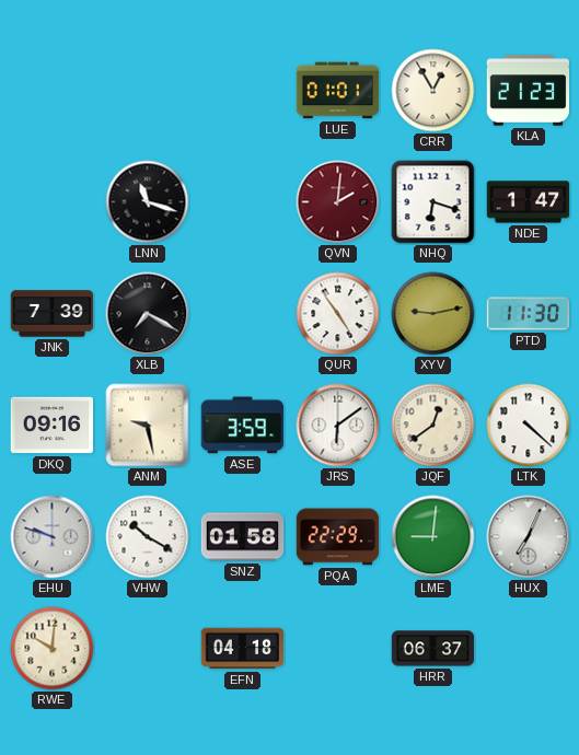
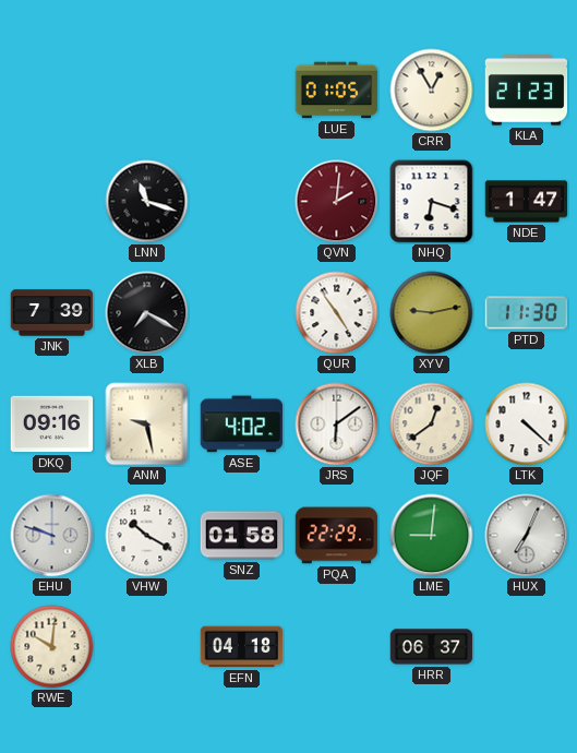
LUE: 01:01 -> 01:05
ASE: 3:59 -> 4:02
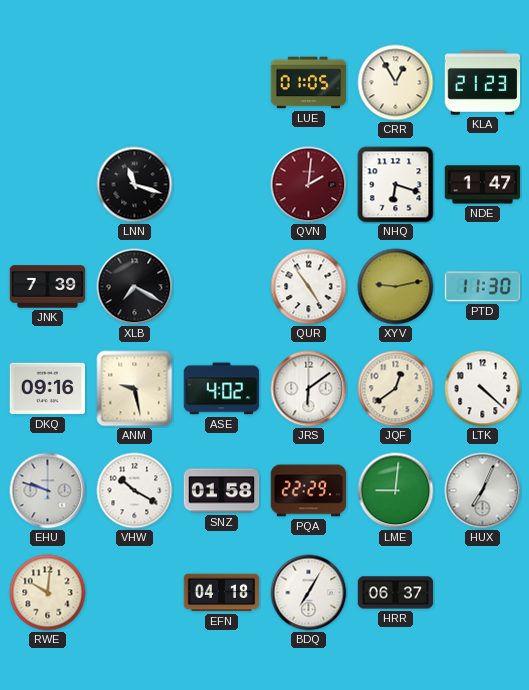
BDQ: none -> 7:05
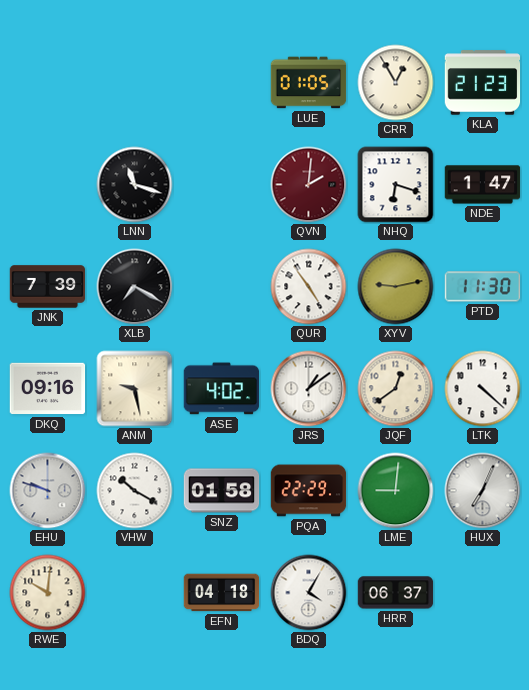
JRS: 6:09 -> 1:09
BDQ: 7:05 -> 4:05
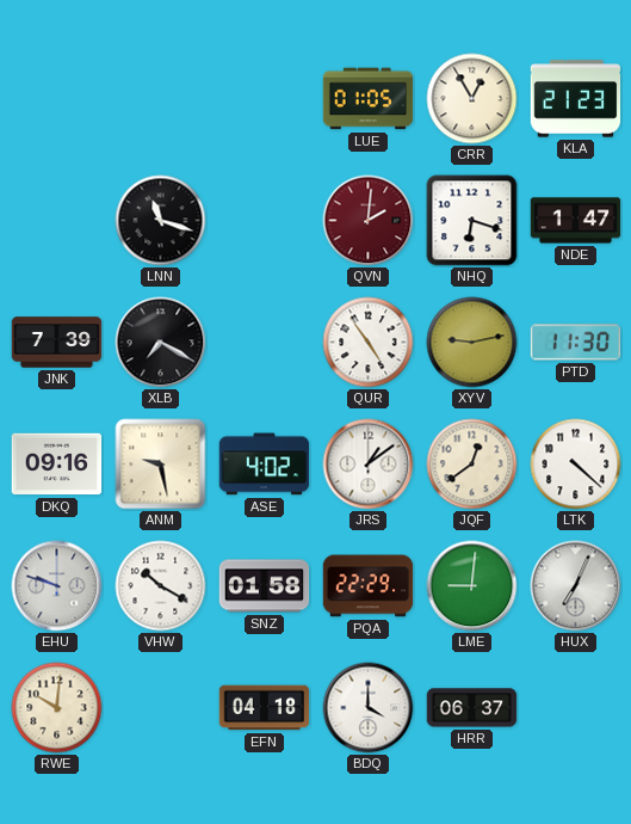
BDQ: 4:05 -> 4:00
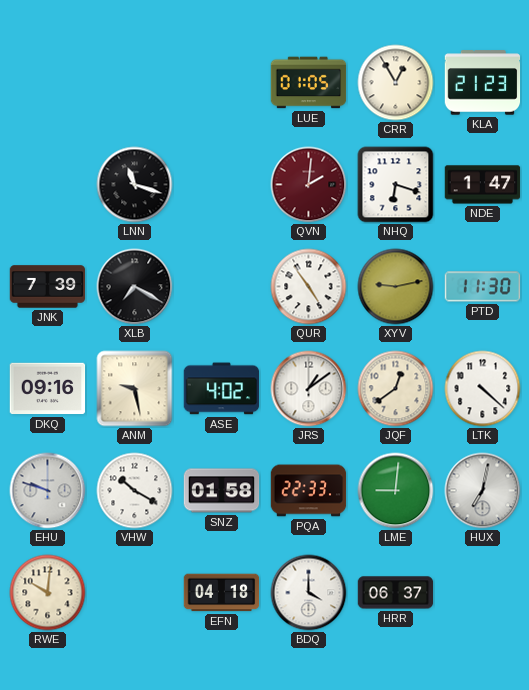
PQA: 22:29 -> 22:33
HUX: 7:04 -> 7:02
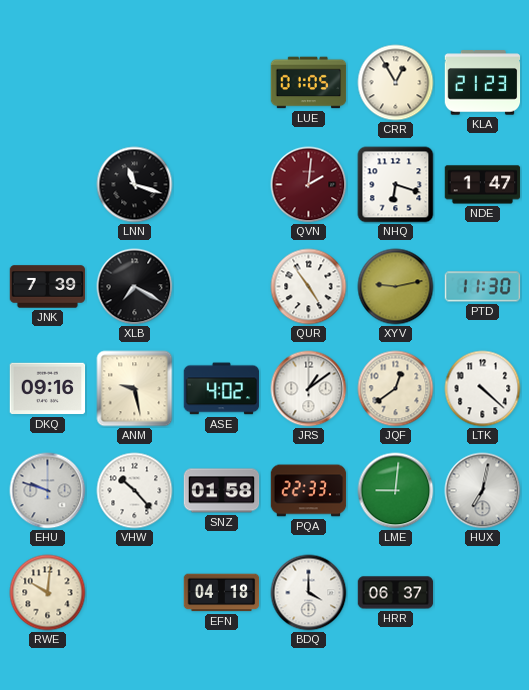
VHW: 10:20 -> 10:23
